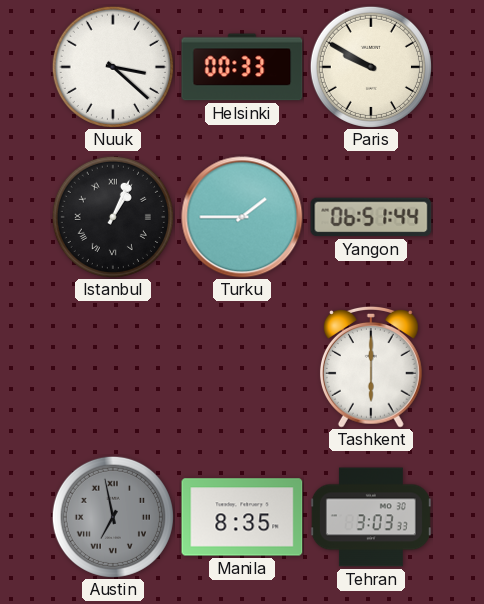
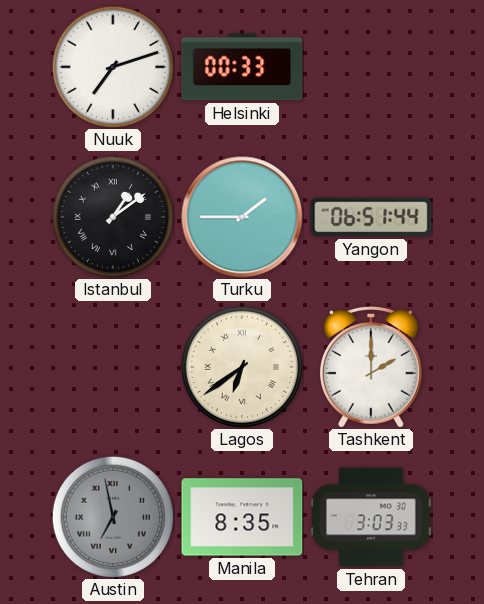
Nuuk: 3:22 -> 7:12
Paris: 9:50 -> none
Istanbul: 1:04 -> 1:09
Lagos: none -> 6:39
Tashkent: 6:00 -> 2:00
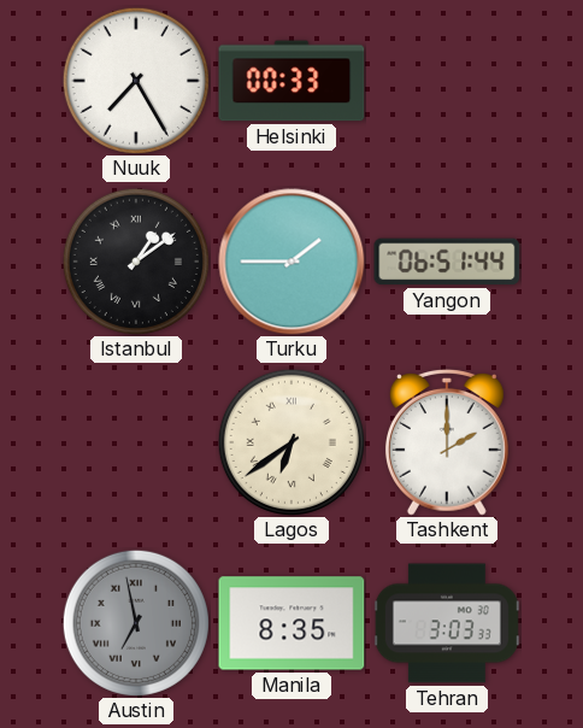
Nuuk: 7:12 -> 7:25
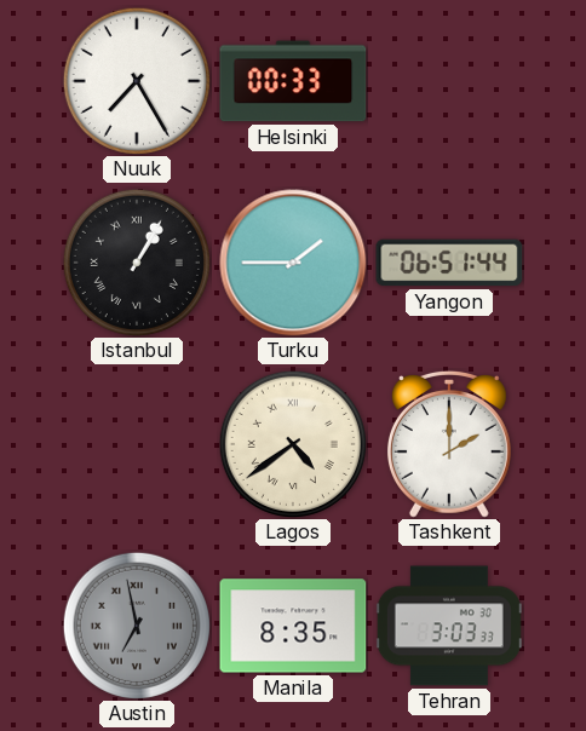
Istanbul: 1:09 -> 1:05
Lagos: 6:39 -> 4:39
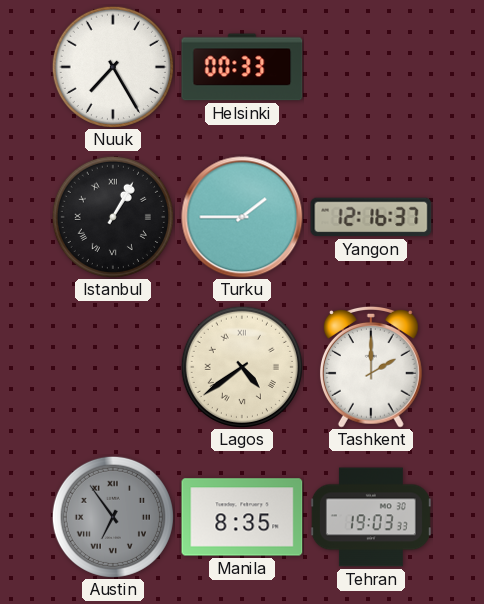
Yangon: 06:51 -> 12:16
Austin: 6:58 -> 6:54
Tehran: 3:03 -> 19:03
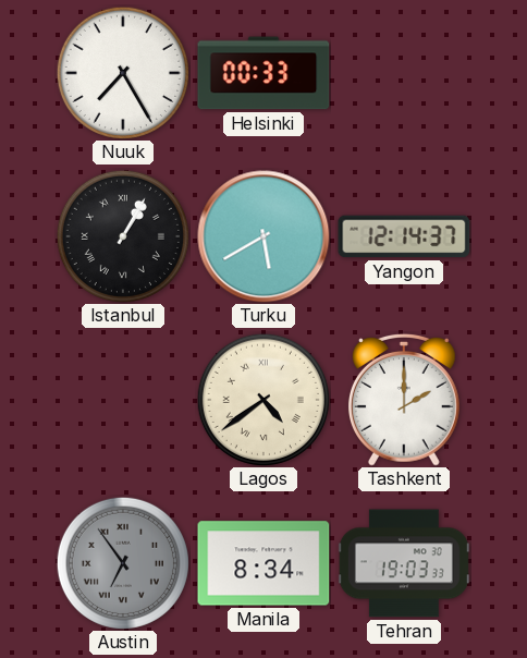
Turku: 1:45 -> 5:40
Yangon: 12:16 -> 12:14
Manila: 8:35 -> 8:34
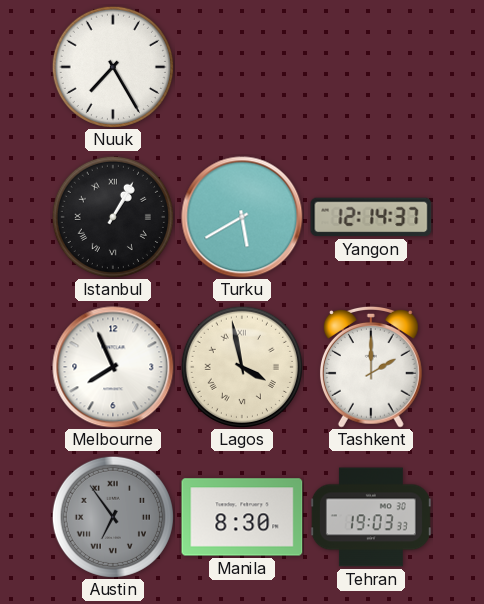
Helsinki: 00:33 -> none
Melbourne: none -> 7:56
Lagos: 4:39 -> 3:58
Manila: 8:34 -> 8:30
